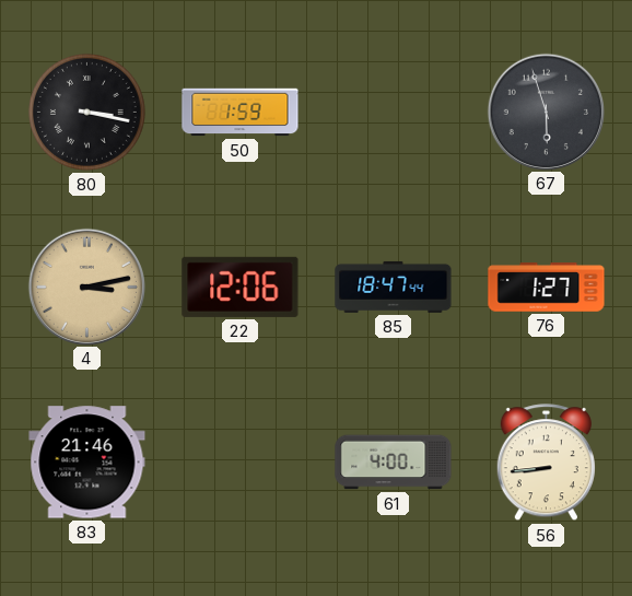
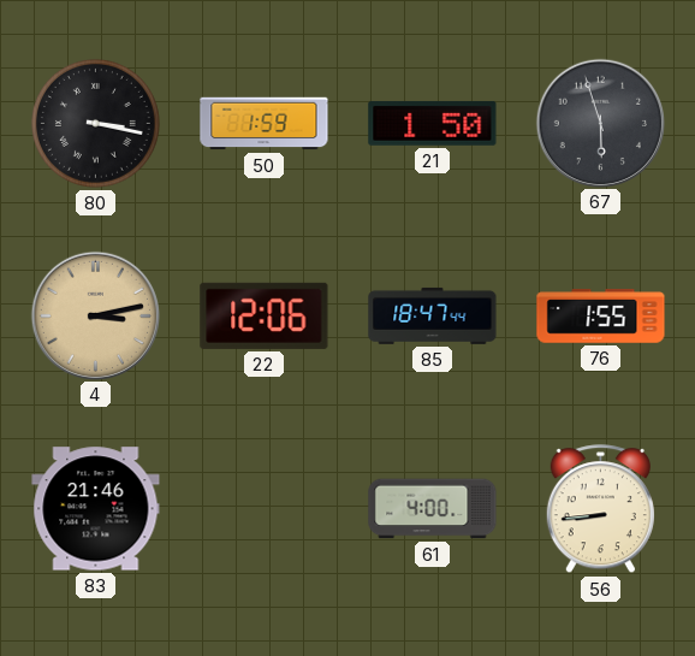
21: none -> 1:50
76: 1:27 -> 1:55
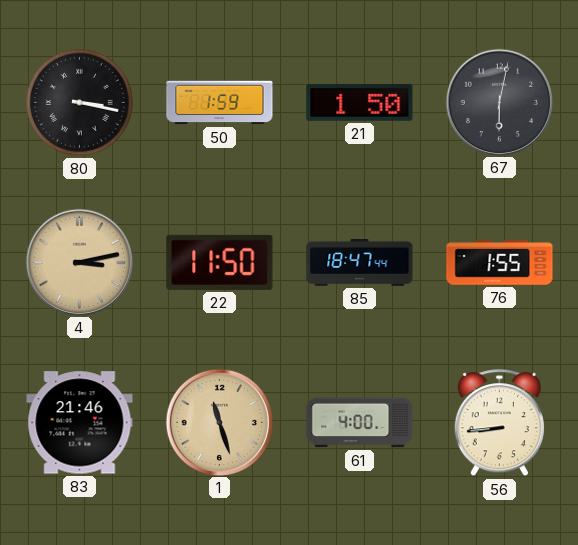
67: 5:57 -> 6:02
22: 12:06 -> 11:50
1: none -> 11:27
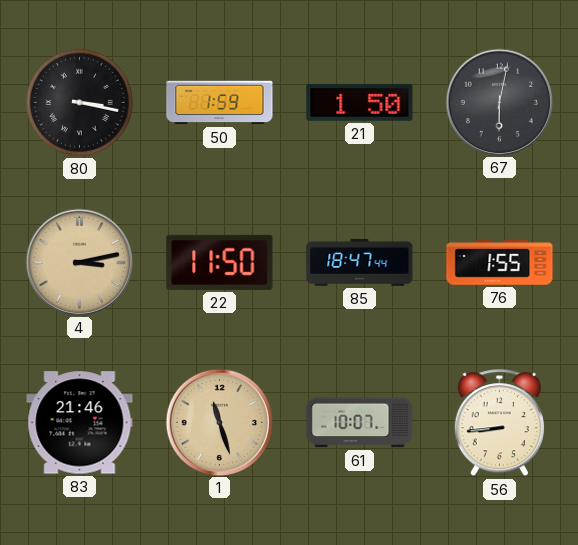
61: 4:00 -> 10:07
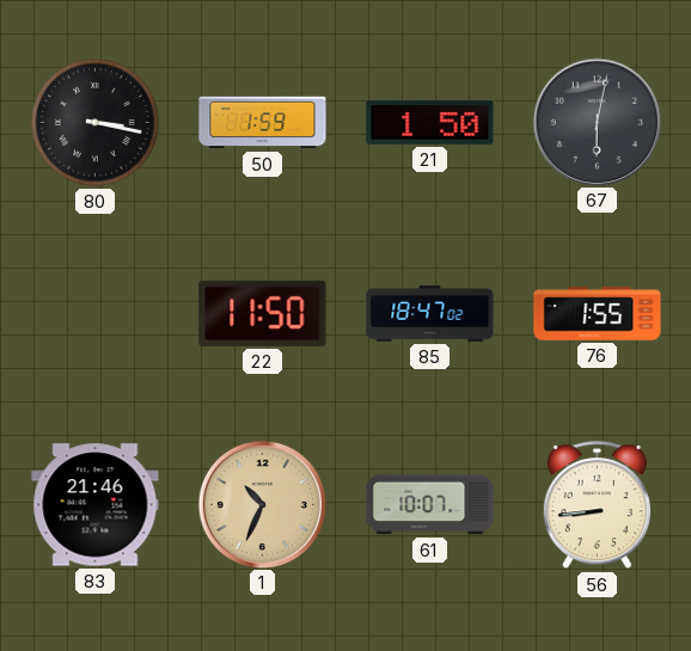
4: 3:13 -> none
85: 18:47:44 -> 18:47:02
1: 11:27 -> 10:34
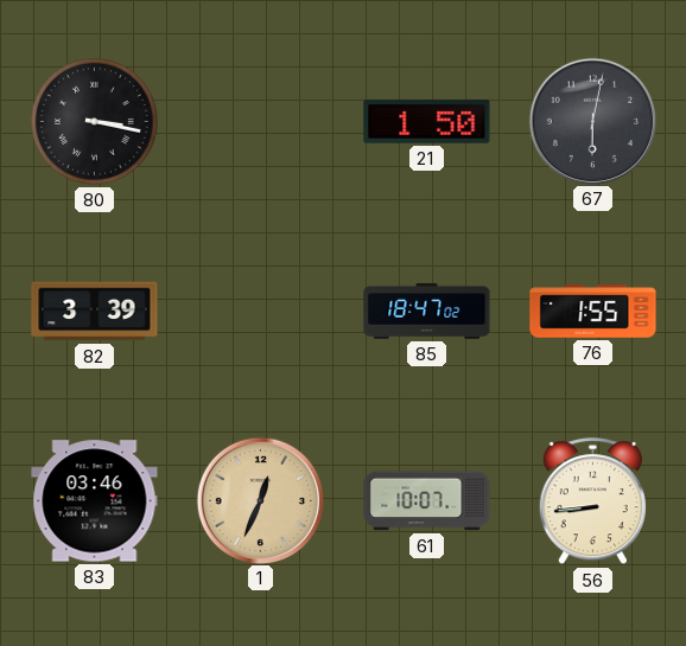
50: 1:59 -> none
82: none -> 3:39
22: 11:50 -> none
83: 21:46 -> 03:46
1: 10:34 -> 12:34
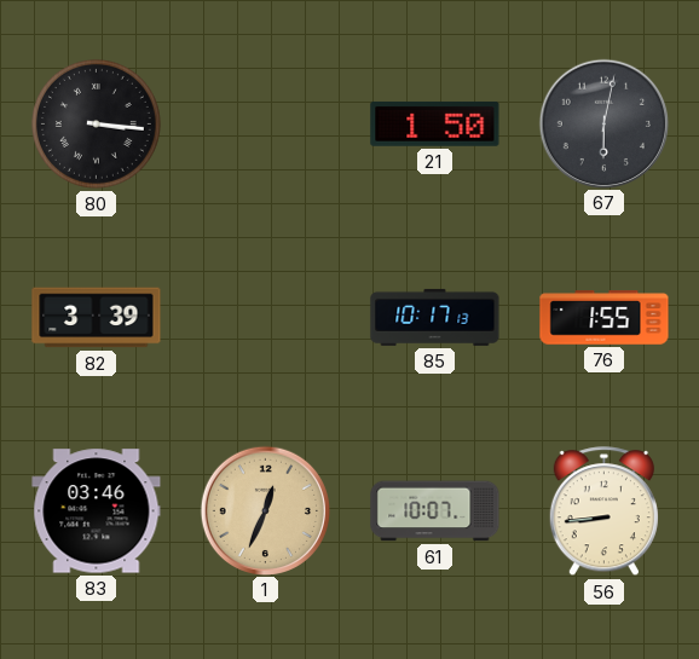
80: 3:17 -> 3:16
85: 18:47 -> 10:17
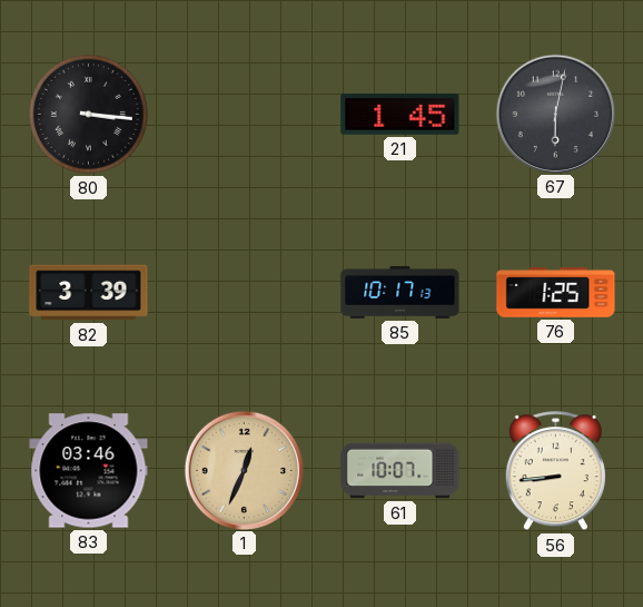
21: 1:50 -> 1:45
76: 1:55 -> 1:25
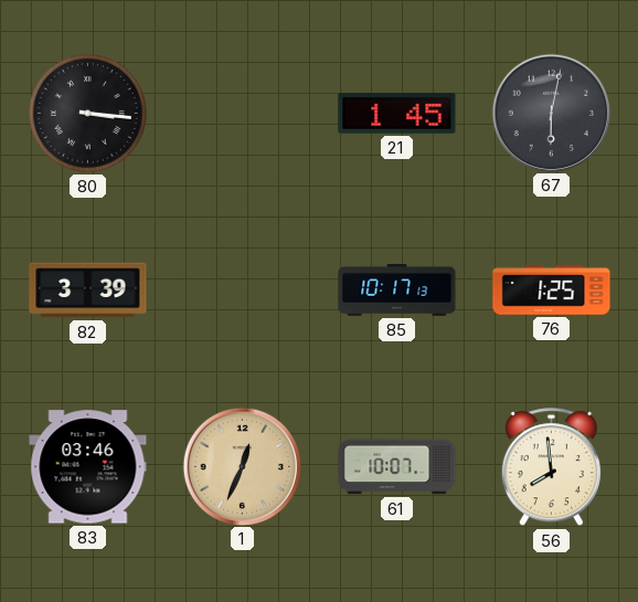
56: 8:44 -> 7:59
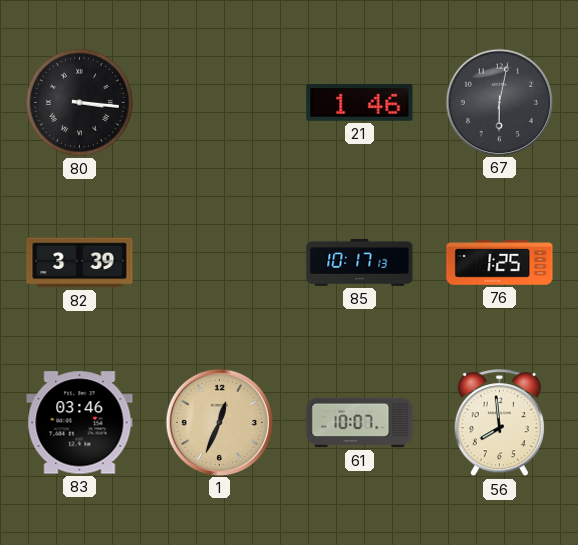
21: 1:45 -> 1:46
